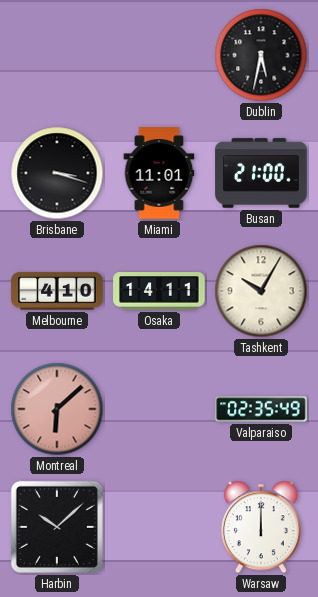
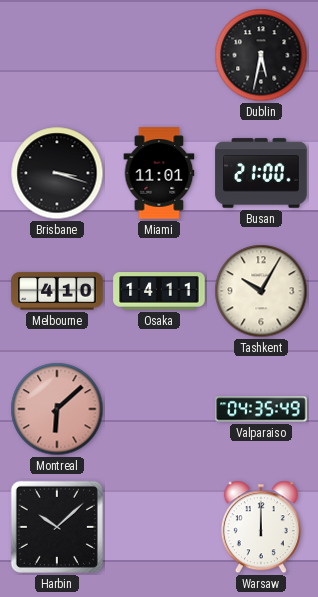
Valparaiso: 02:35 -> 04:35
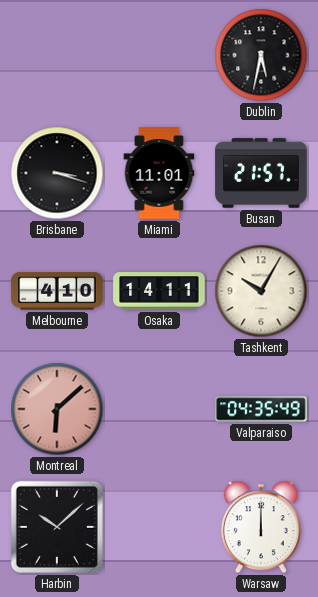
Busan: 21:00 -> 21:57
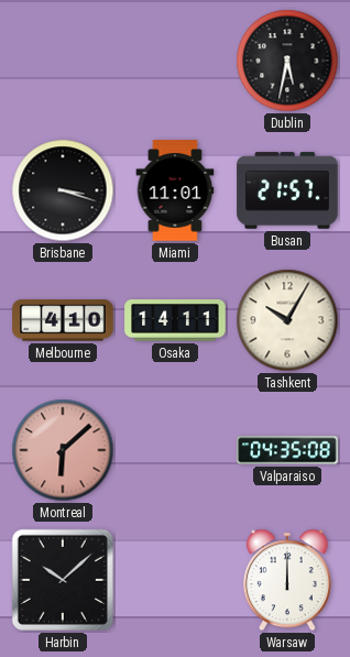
Valparaiso: 04:35:49 -> 04:35:08
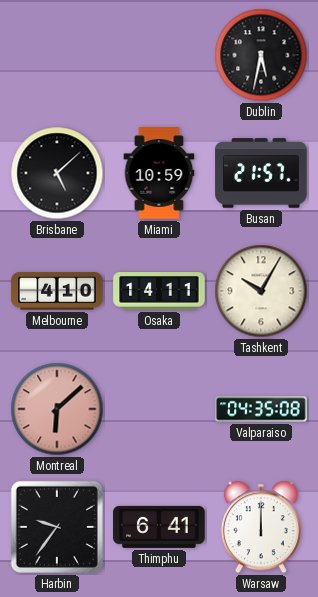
Brisbane: 3:18 -> 5:08
Miami: 11:01 -> 10:59
Harbin: 10:08 -> 9:36
Thimphu: none -> 6:41
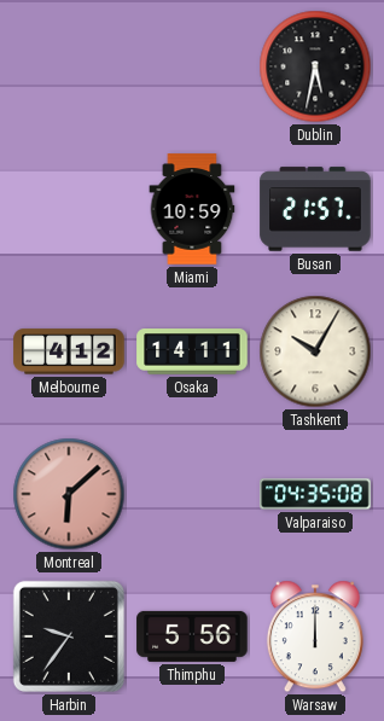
Brisbane: 5:08 -> none
Melbourne: 4:10 -> 4:12
Thimphu: 6:41 -> 5:56
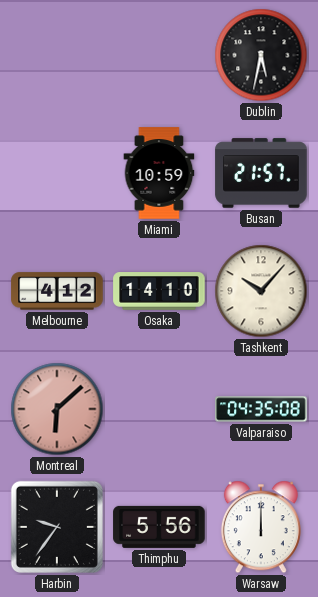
Osaka: 14:11 -> 14:10
Tashkent: 10:05 -> 10:07
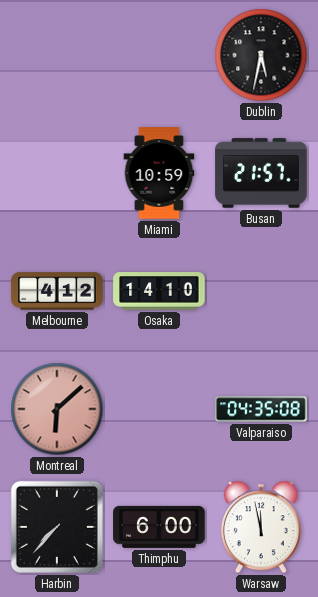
Tashkent: 10:07 -> none
Harbin: 9:36 -> 7:37
Thimphu: 5:56 -> 6:00
Warsaw: 12:00 -> 11:58
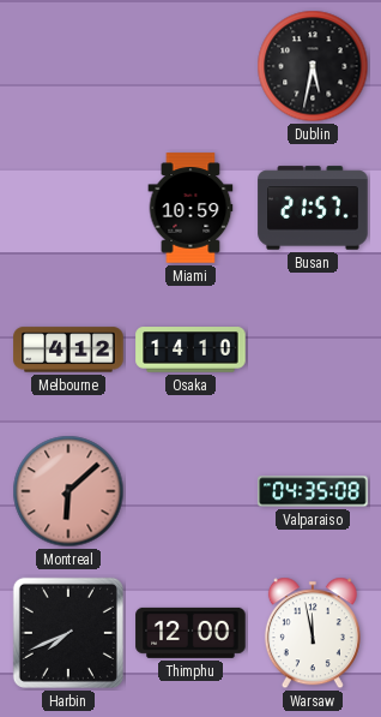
Harbin: 7:37 -> 7:41
Thimphu: 6:00 -> 12:00
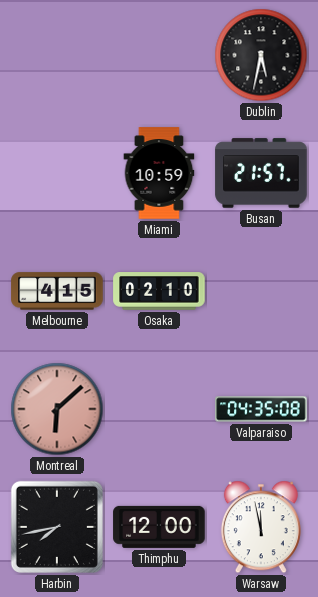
Melbourne: 4:12 -> 4:15
Osaka: 14:10 -> 02:10
Harbin: 7:41 -> 7:43
